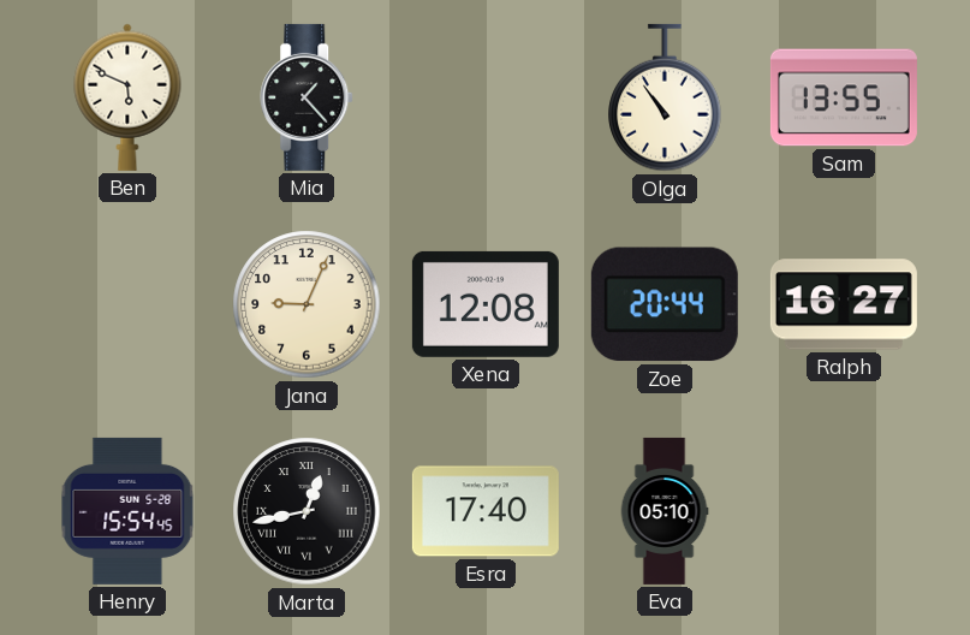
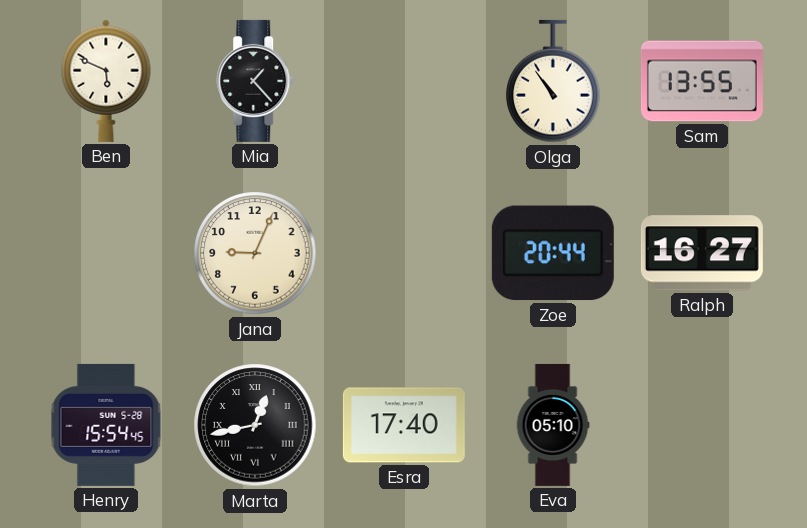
Xena: 12:08 -> none
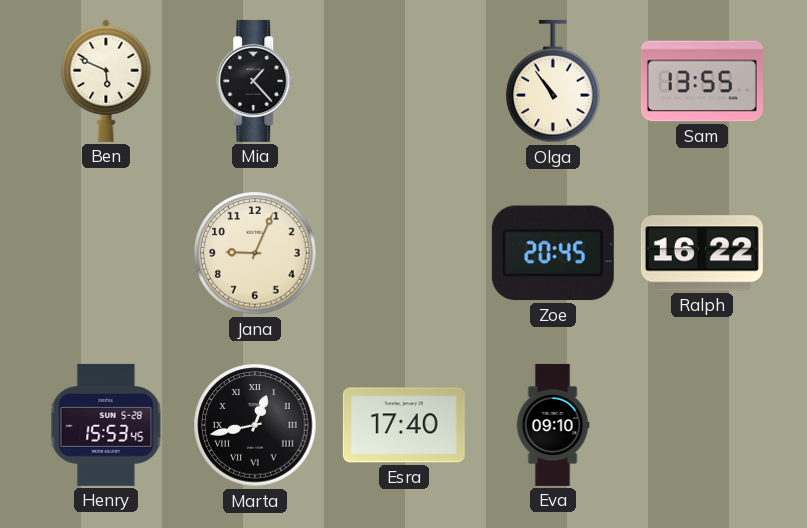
Zoe: 20:44 -> 20:45
Ralph: 16:27 -> 16:22
Henry: 15:54 -> 15:53
Eva: 05:10 -> 09:10
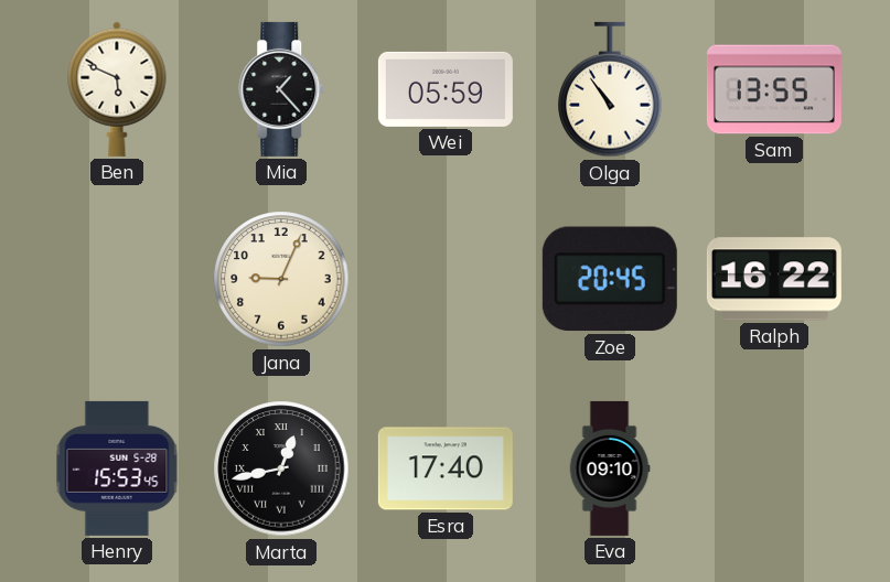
Wei: none -> 05:59
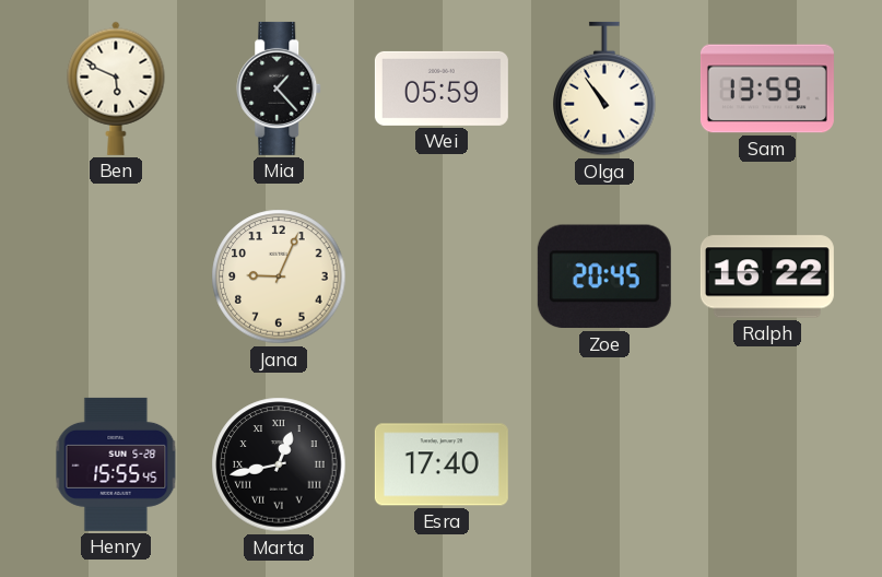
Sam: 13:55 -> 13:59
Henry: 15:53 -> 15:55
Eva: 09:10 -> none
